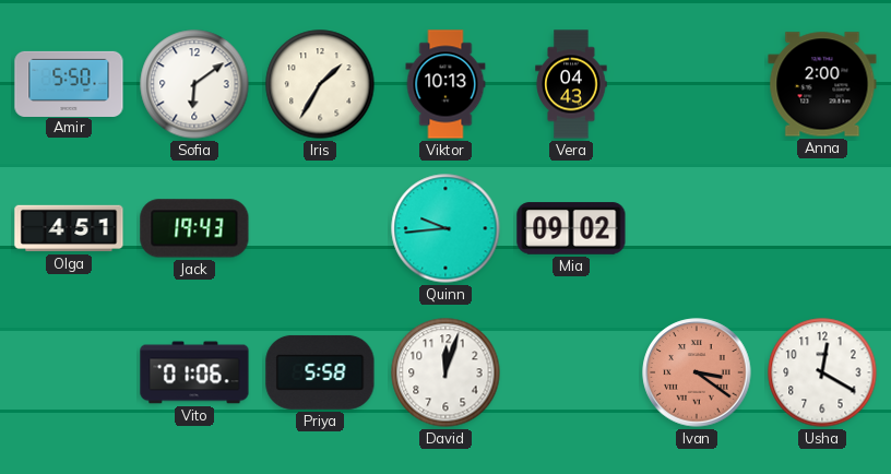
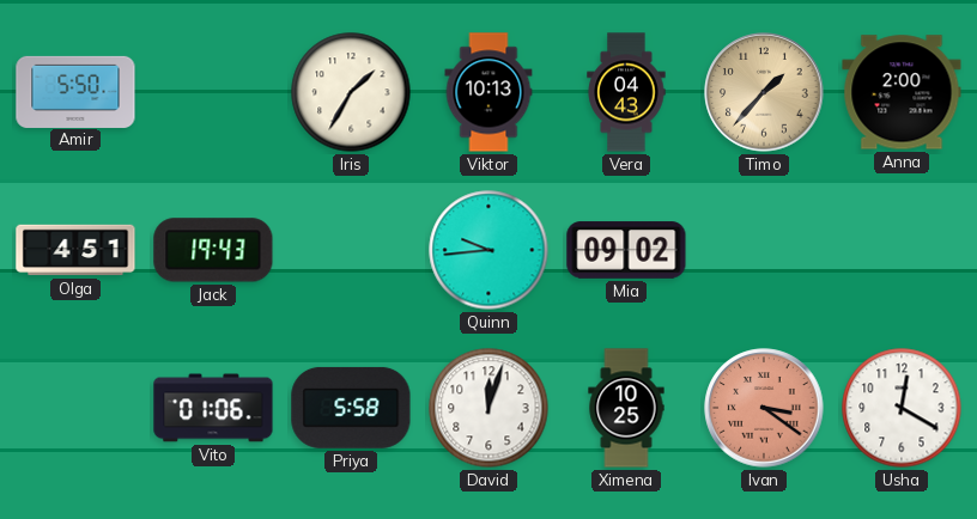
Sofia: 6:09 -> none
Timo: none -> 1:37
Ximena: none -> 10:25
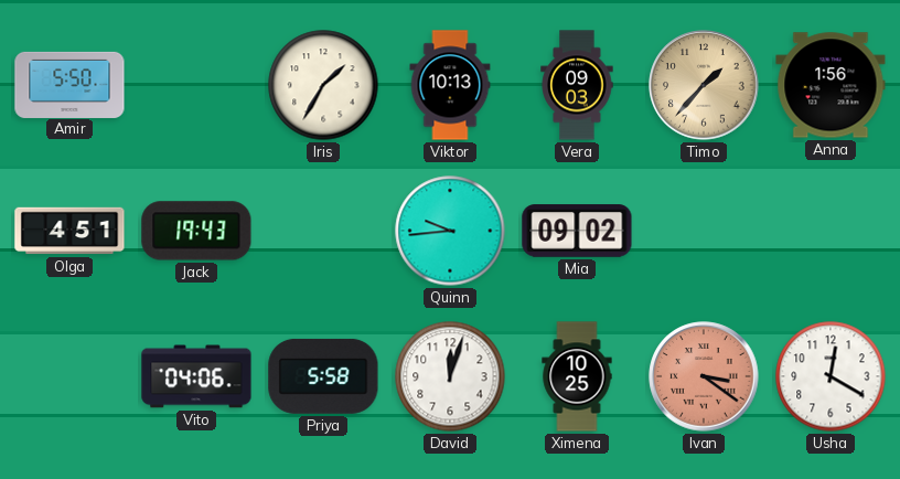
Vera: 04:43 -> 09:03
Anna: 2:00 -> 1:56
Vito: 01:06 -> 04:06
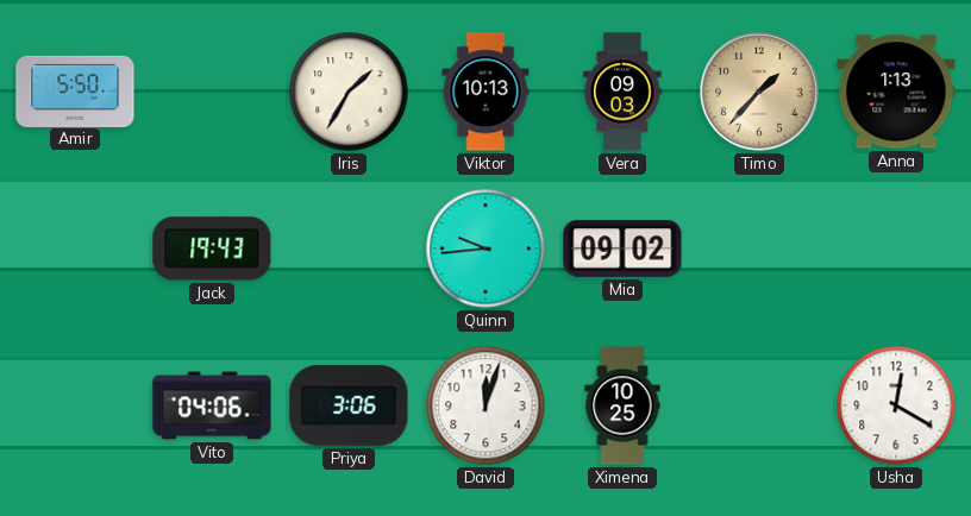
Anna: 1:56 -> 1:13
Olga: 4:51 -> none
Priya: 5:58 -> 3:06
Ivan: 3:21 -> none
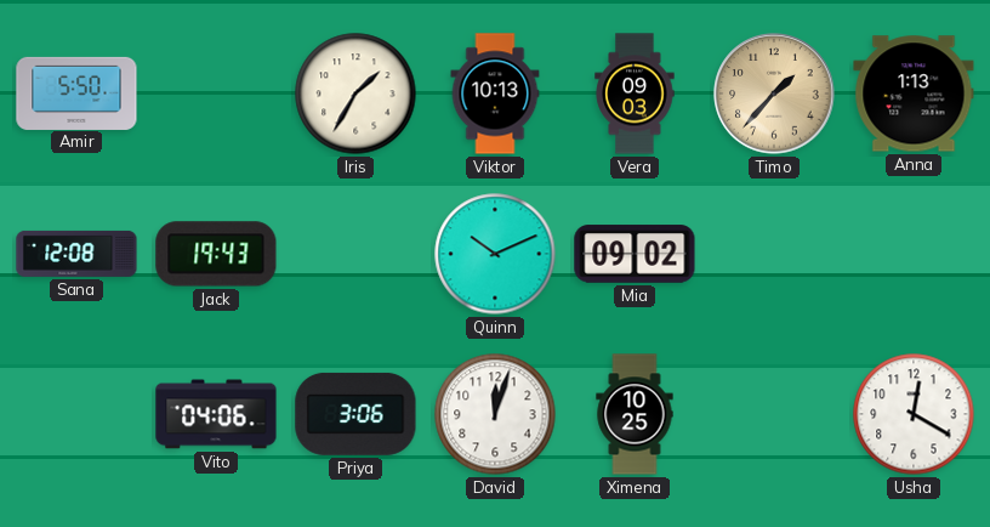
Sana: none -> 12:08
Quinn: 9:44 -> 10:11
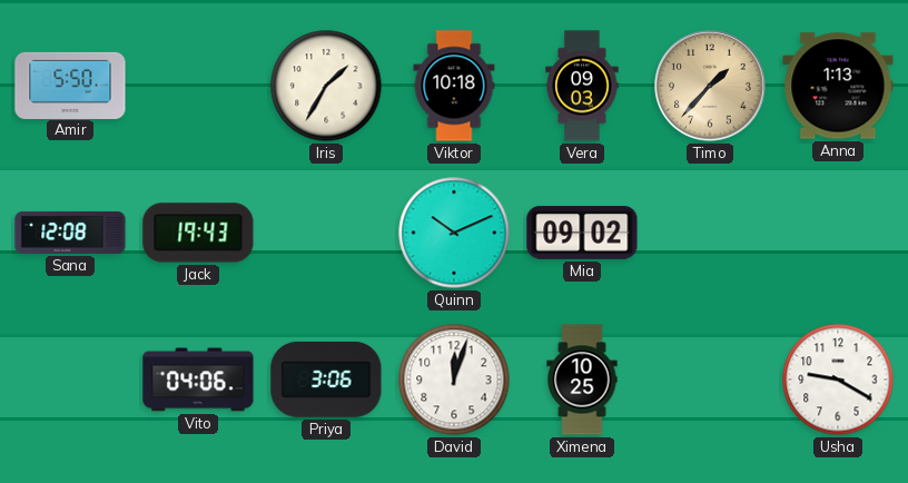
Viktor: 10:13 -> 10:18
Usha: 12:20 -> 9:20
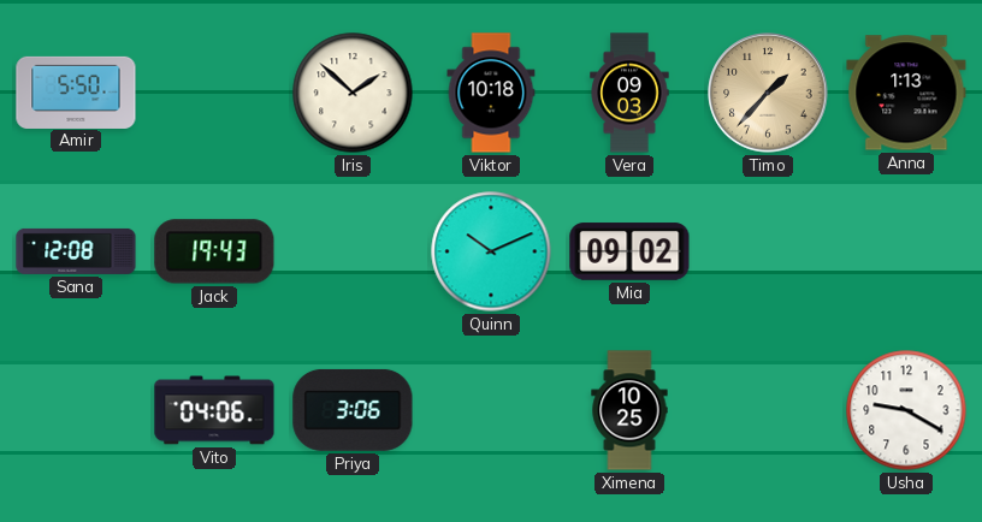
Iris: 1:35 -> 1:52
David: 12:03 -> none
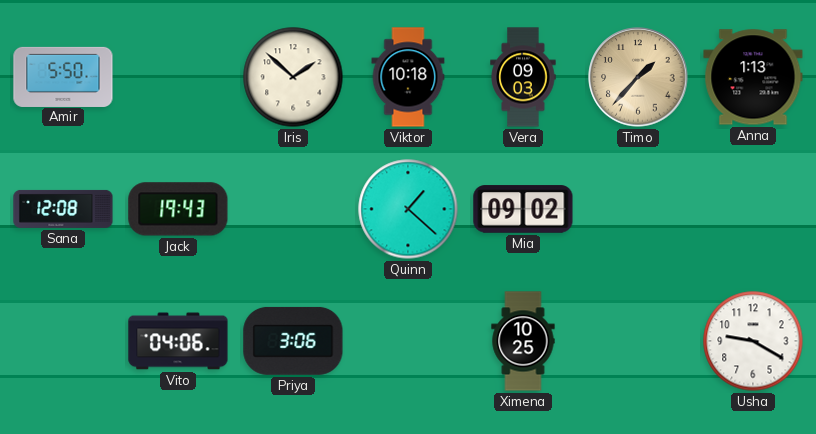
Quinn: 10:11 -> 1:22
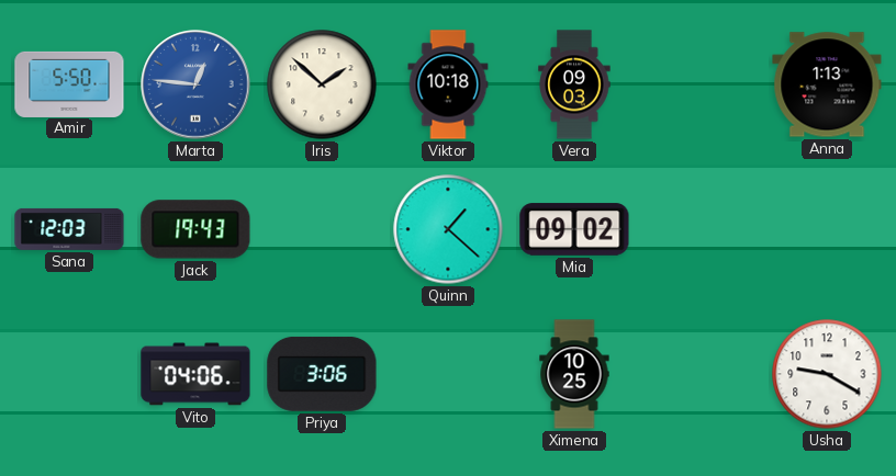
Marta: none -> 12:46
Timo: 1:37 -> none
Sana: 12:08 -> 12:03
